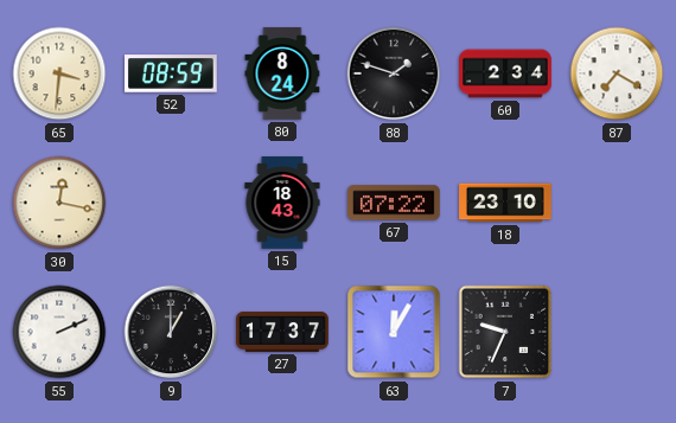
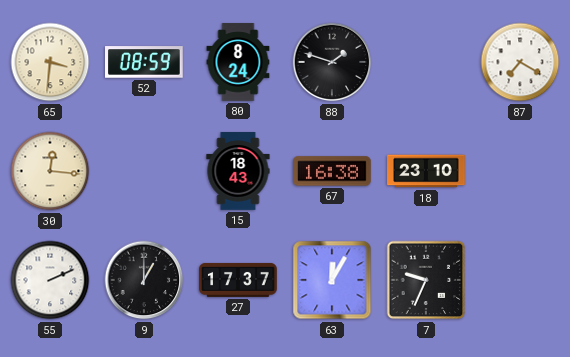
60: 2:34 -> none
30: 12:17 -> 12:16
67: 07:22 -> 16:38
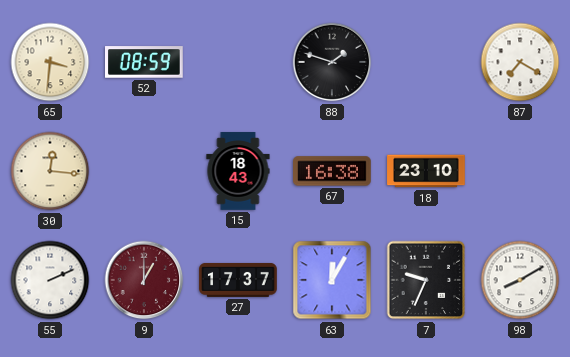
80: 8:24 -> none
9 dial: black -> burgundy
98: none -> 8:10
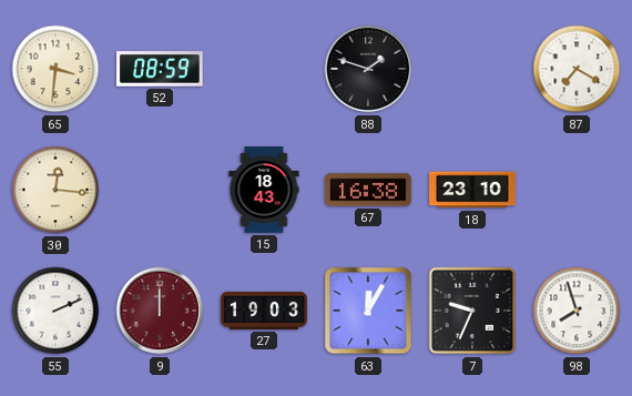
9: 1:00 -> 12:00
27: 17:37 -> 19:03
98: 8:10 -> 7:57
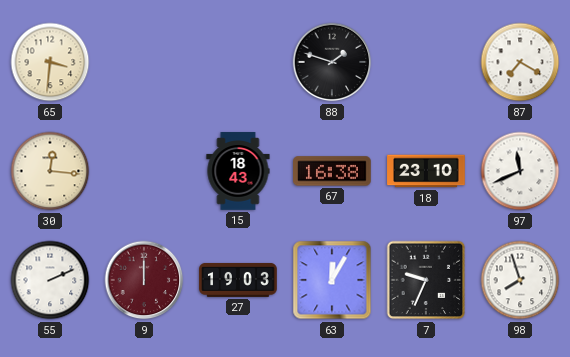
52: 08:59 -> none
97: none -> 11:41
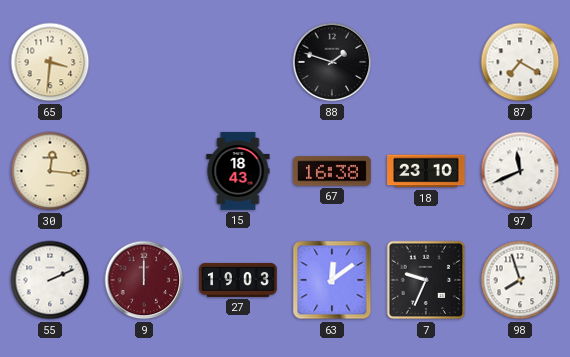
63: 12:05 -> 12:09
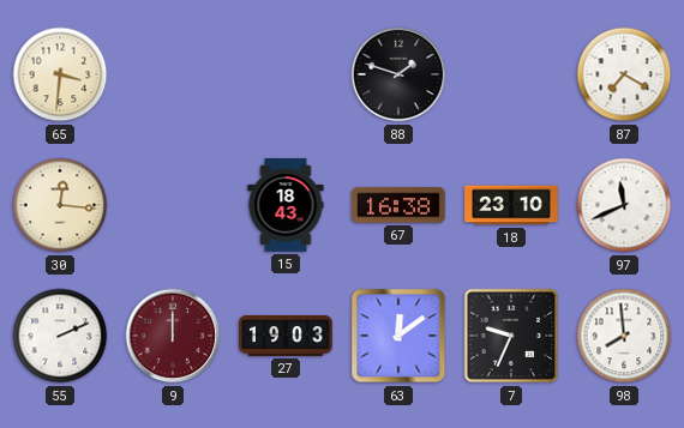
98: 7:57 -> 7:59
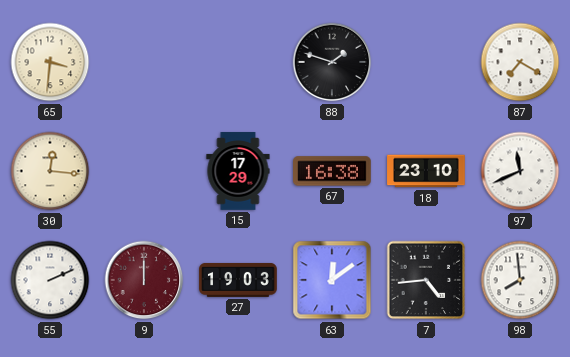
15: 18:43 -> 17:29
7: 9:34 -> 4:44
